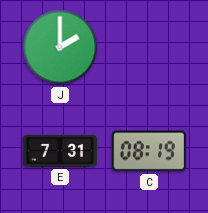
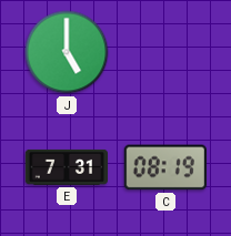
J: 2:00 -> 5:00
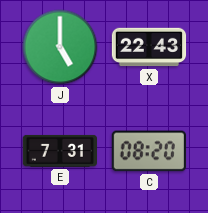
X: none -> 22:43
C: 08:19 -> 08:20
